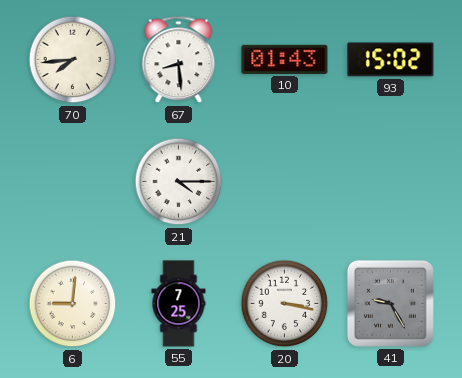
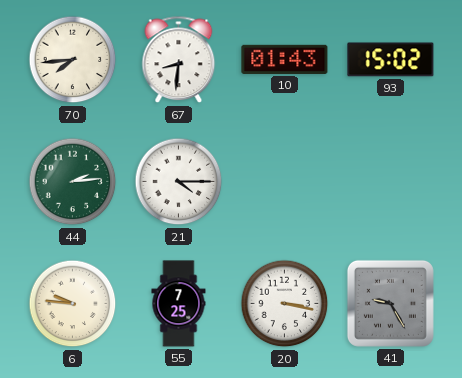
67: 8:29 -> 8:31
44: none -> 2:14
6: 9:01 -> 9:46
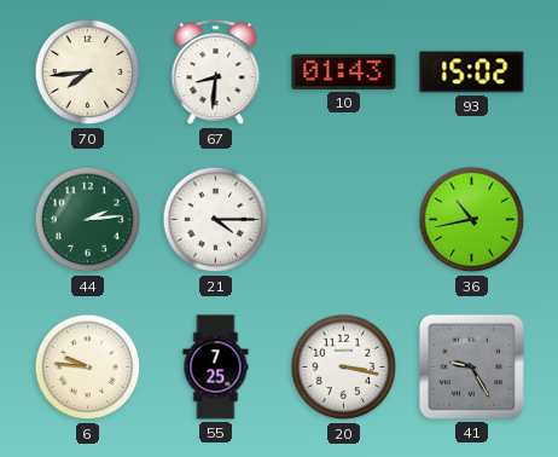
36: none -> 10:43
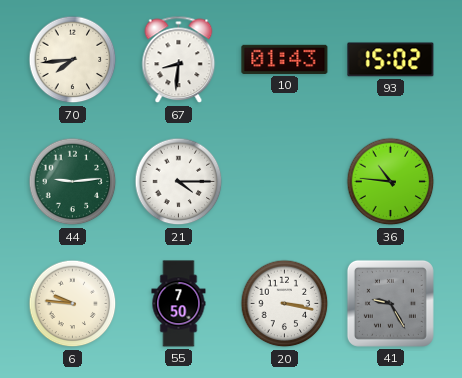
44: 2:14 -> 9:14
36: 10:43 -> 10:46
55: 7:25 -> 7:50
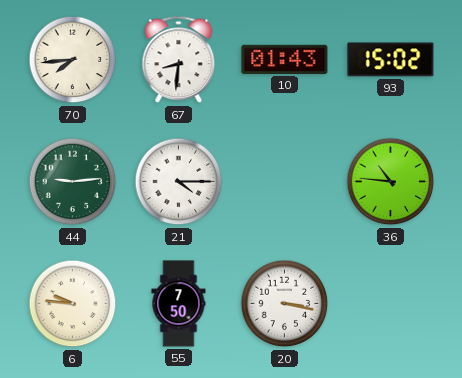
41: 9:25 -> none
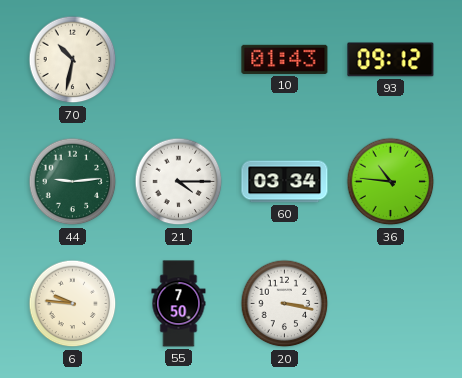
70: 7:44 -> 10:32
67: 8:31 -> none
93: 15:02 -> 09:12
60: none -> 03:34
